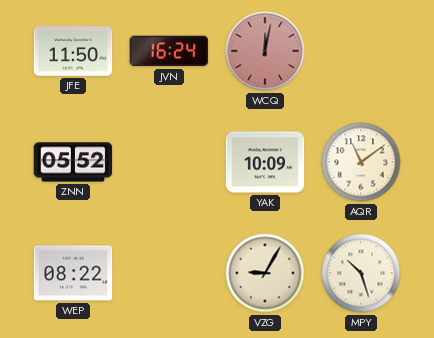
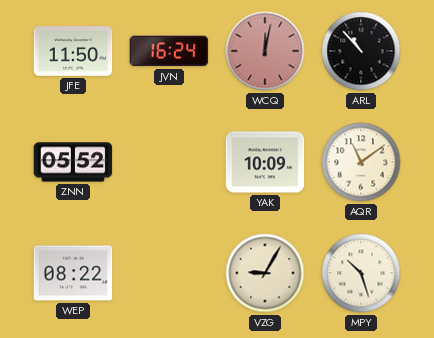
ARL: none -> 10:53
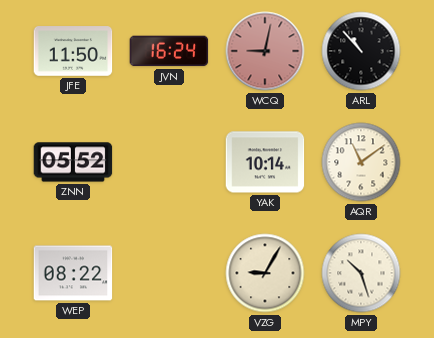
WCQ: 12:02 -> 9:02
YAK: 10:09 -> 10:14
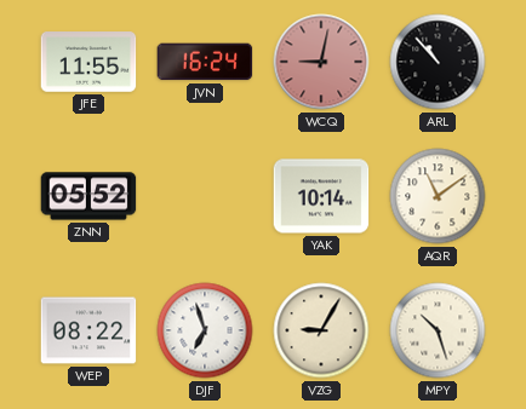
JFE: 11:50 -> 11:55
DJF: none -> 6:57
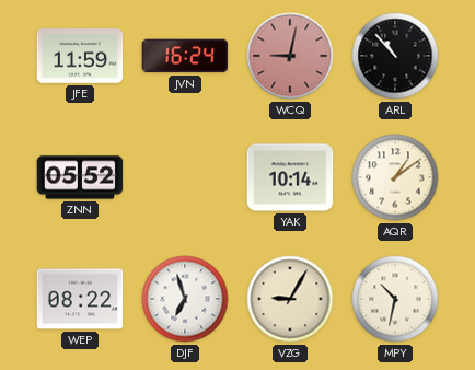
JFE: 11:55 -> 11:59
AQR: 11:09 -> 1:09
MPY: 10:27 -> 10:32
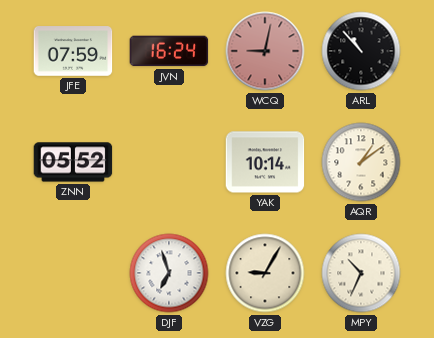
JFE: 11:59 -> 07:59
WEP: 08:22 -> none
MPY: 10:32 -> 10:34
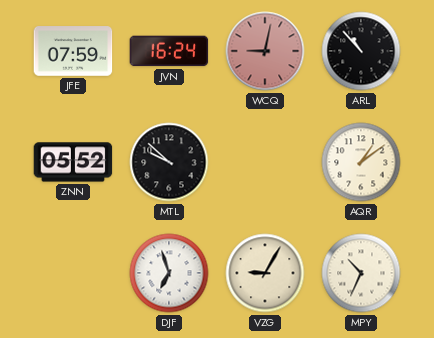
MTL: none -> 9:52
YAK: 10:14 -> none
